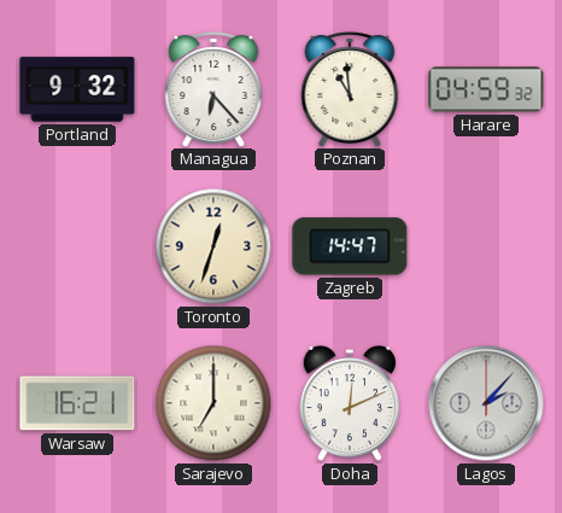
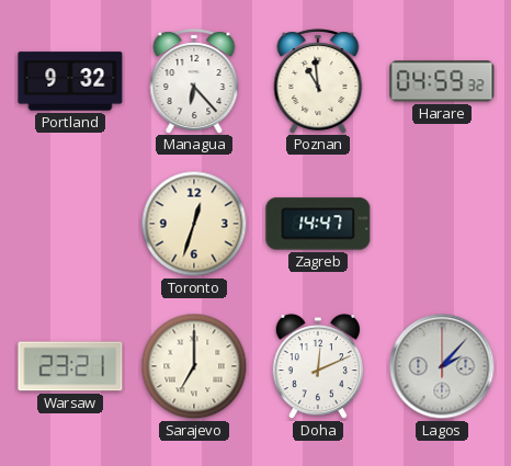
Warsaw: 16:21 -> 23:21
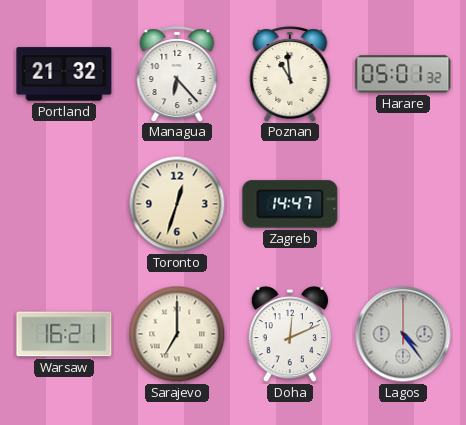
Portland: 9:32 -> 21:32
Harare: 04:59 -> 05:01
Warsaw: 23:21 -> 16:21
Lagos: 2:07 -> 4:24
